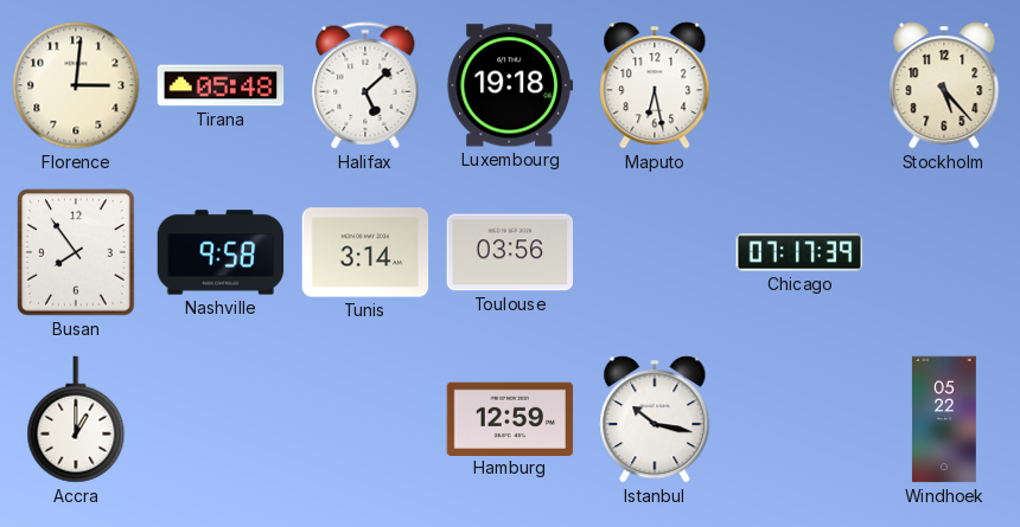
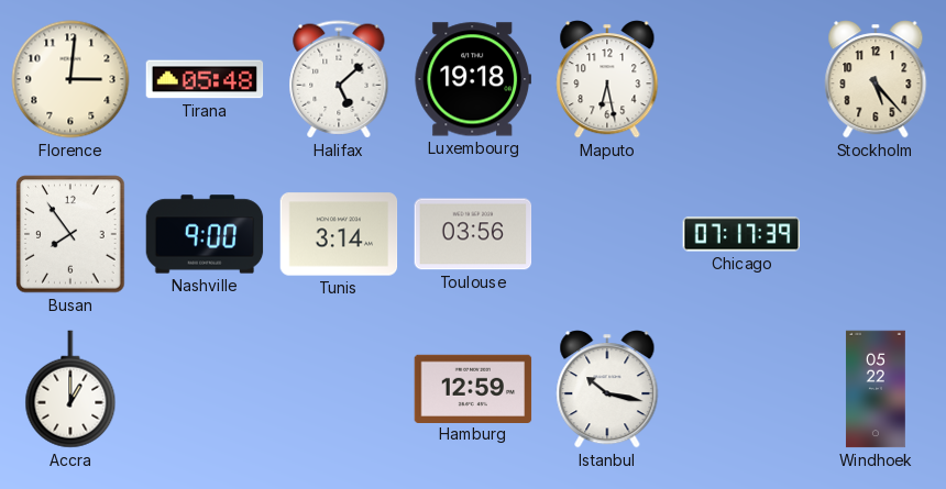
Nashville: 9:58 -> 9:00
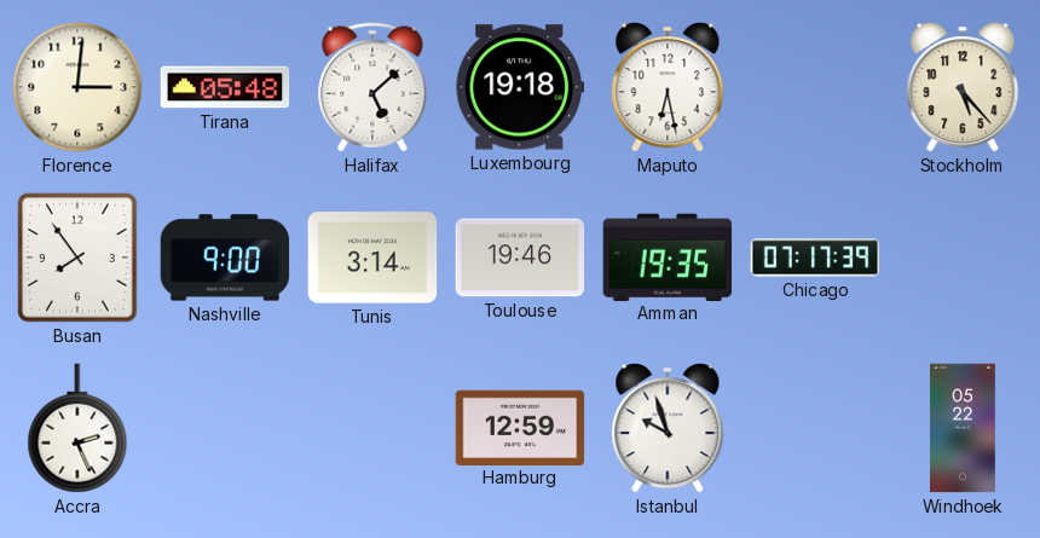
Toulouse: 03:56 -> 19:46
Amman: none -> 19:35
Accra: 1:00 -> 2:26
Istanbul: 10:17 -> 9:57
